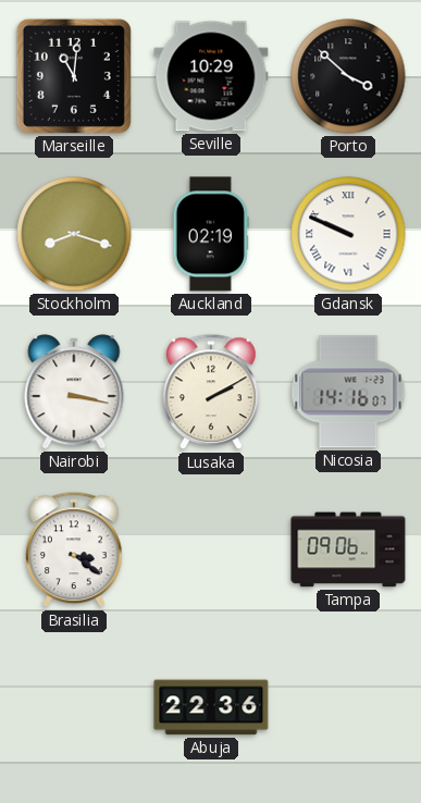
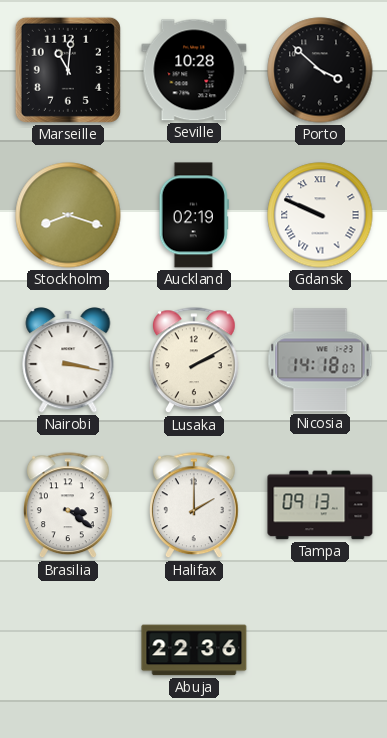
Seville: 10:29 -> 10:28
Nicosia: 14:16 -> 14:18
Halifax: none -> 2:00
Tampa: 09:06 -> 09:13
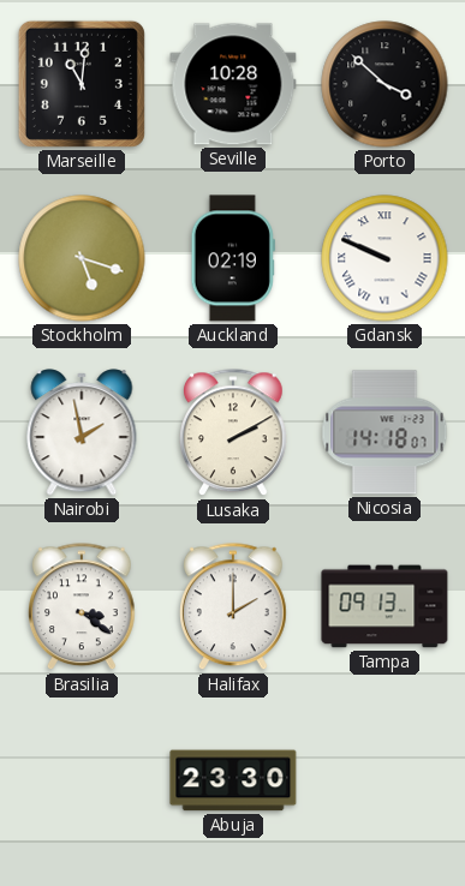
Stockholm: 8:18 -> 5:18
Nairobi: 3:17 -> 1:58
Abuja: 22:36 -> 23:30
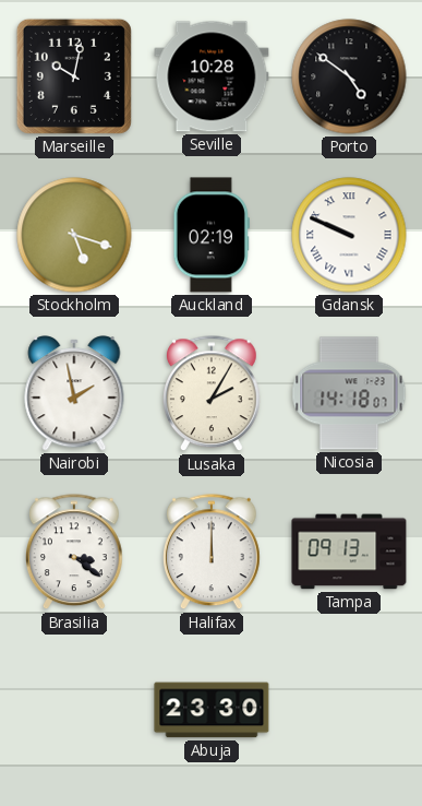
Marseille: 11:01 -> 10:02
Porto: 3:52 -> 4:51
Lusaka: 2:10 -> 2:05
Halifax: 2:00 -> 12:00
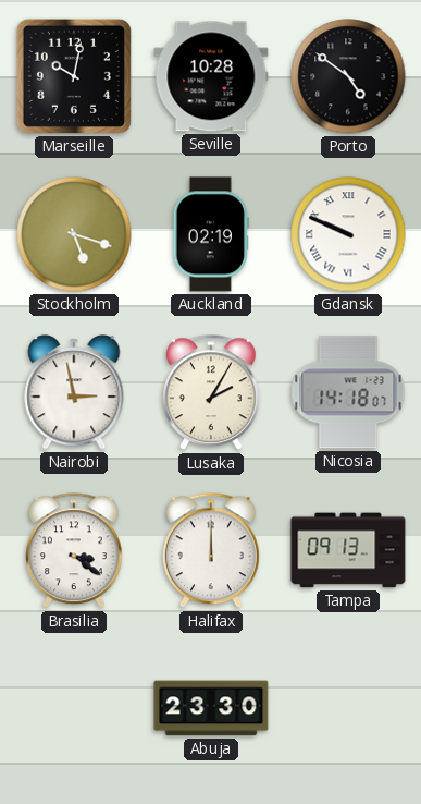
Nairobi: 1:58 -> 2:58
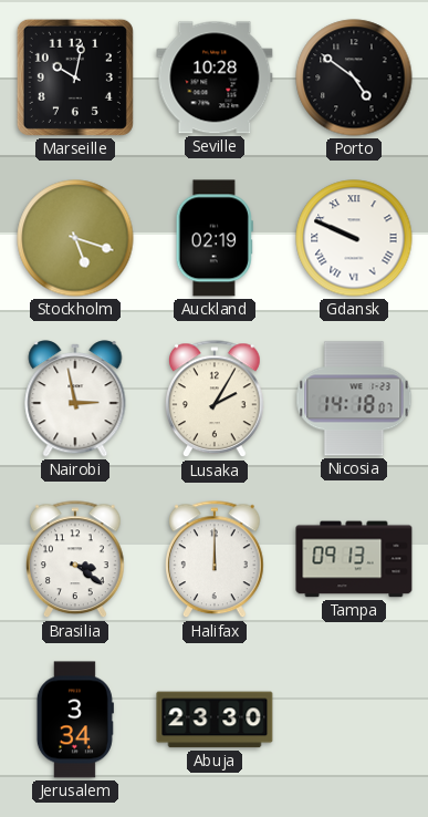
Jerusalem: none -> 3:34
